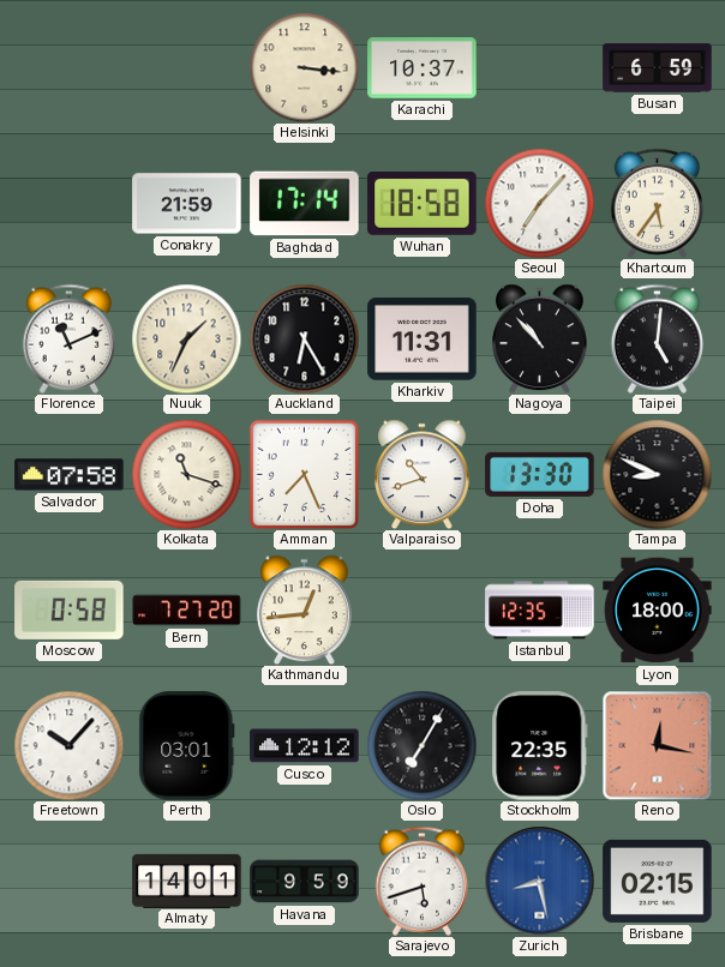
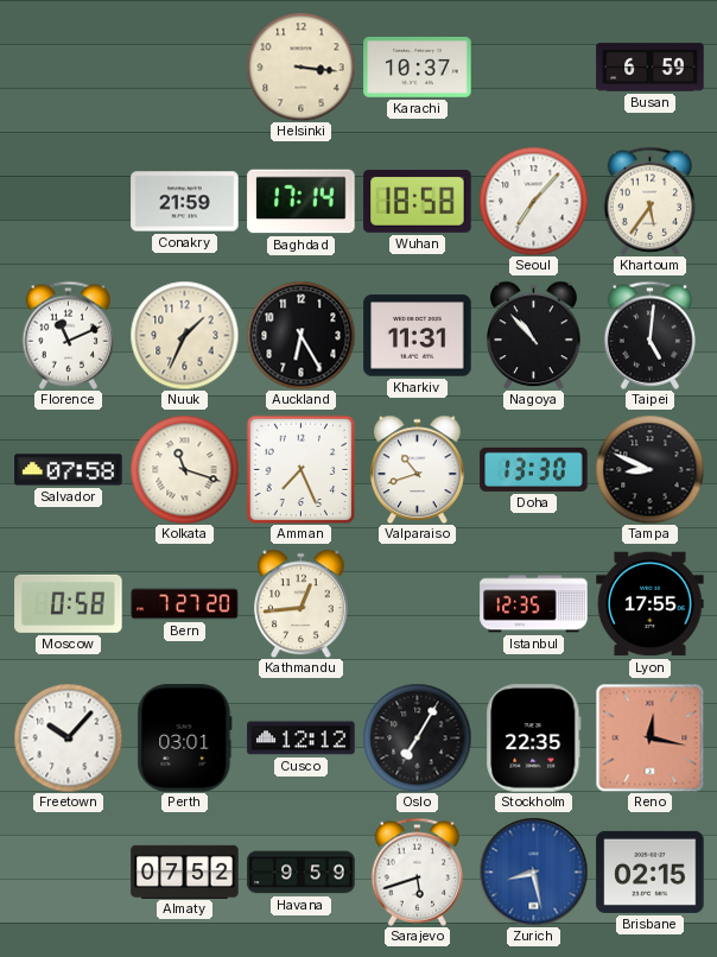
Lyon: 18:00 -> 17:55
Almaty: 14:01 -> 07:52
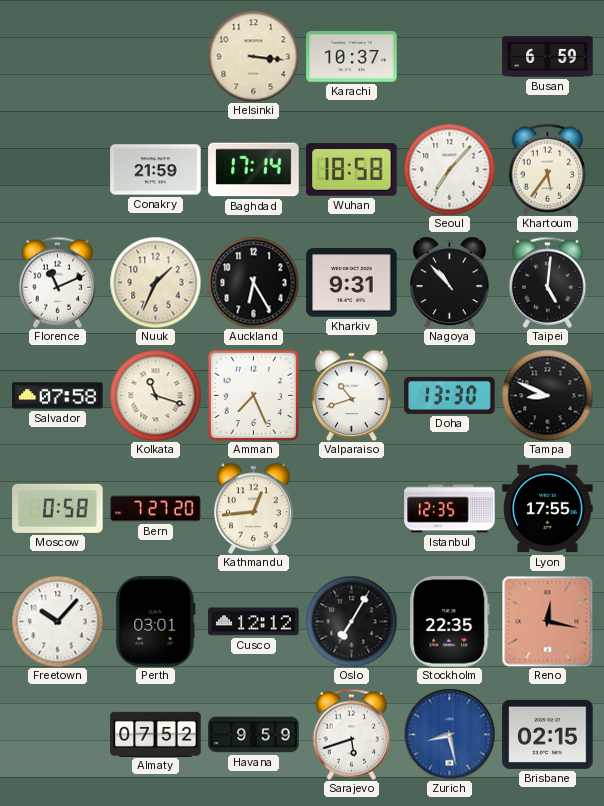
Kharkiv: 11:31 -> 9:31
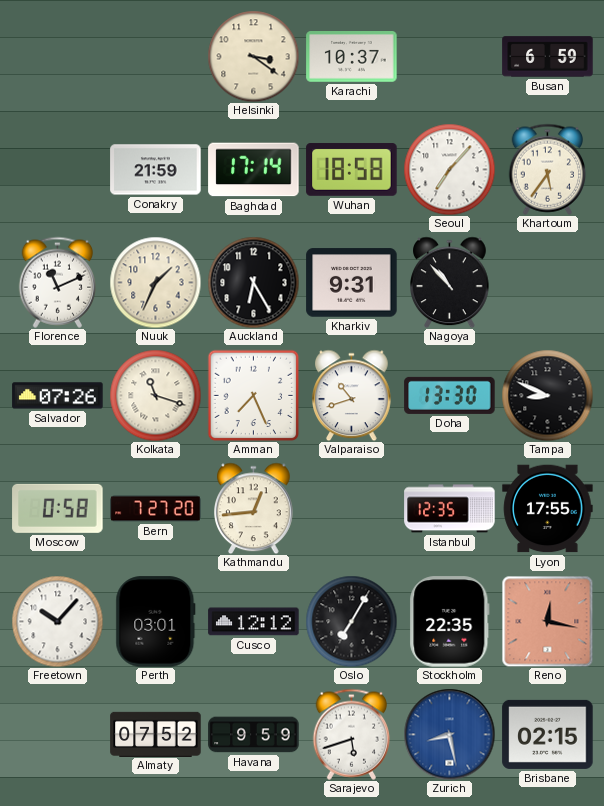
Helsinki: 3:16 -> 3:21
Taipei: 5:01 -> none
Salvador: 07:58 -> 07:26
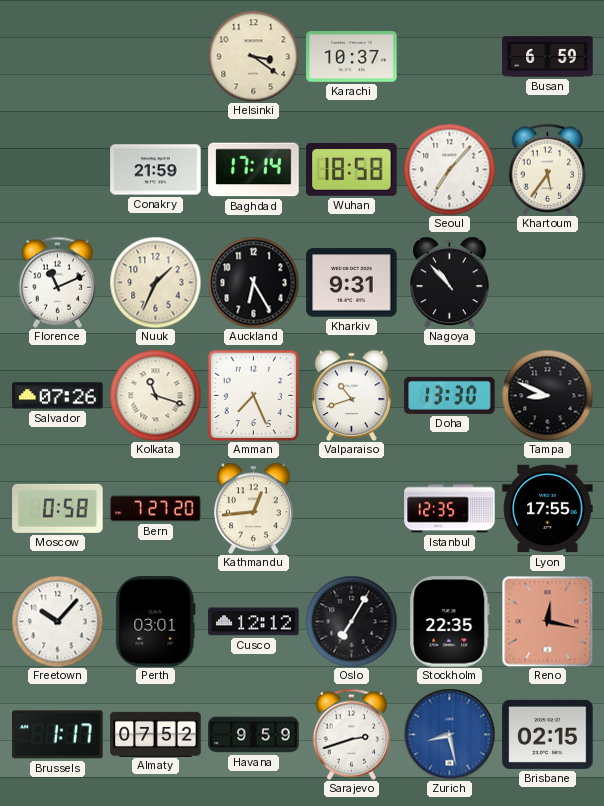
Brussels: none -> 1:17
Sarajevo: 5:42 -> 2:42
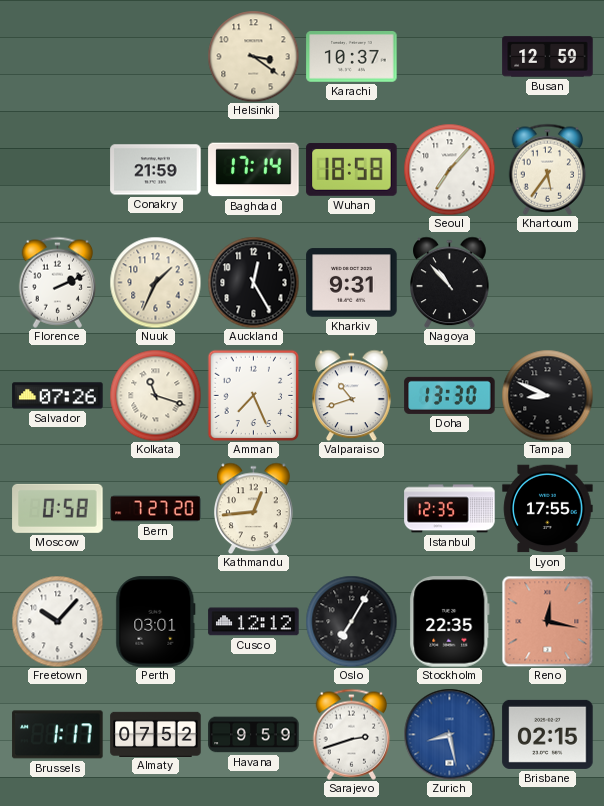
Busan: 6:59 -> 12:59
Florence: 11:11 -> 2:11
Auckland: 6:25 -> 12:25
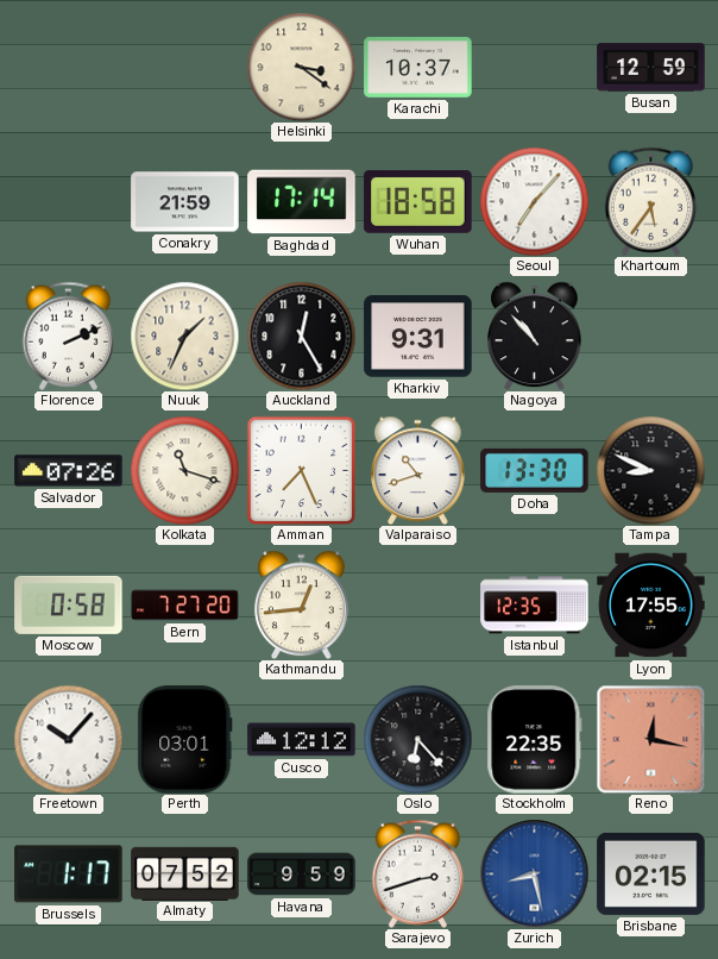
Oslo: 7:05 -> 6:23
